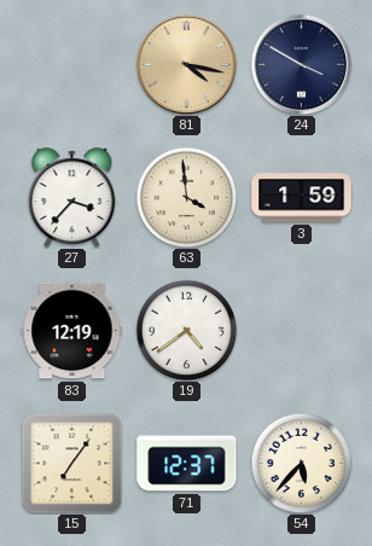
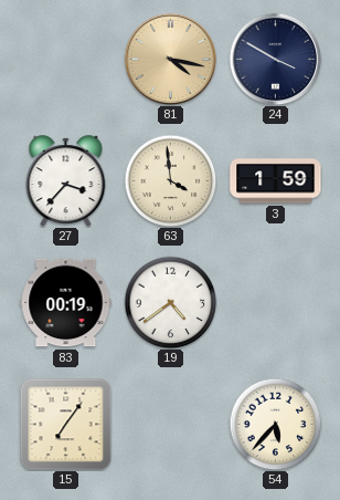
83: 12:19 -> 00:19
71: 12:37 -> none
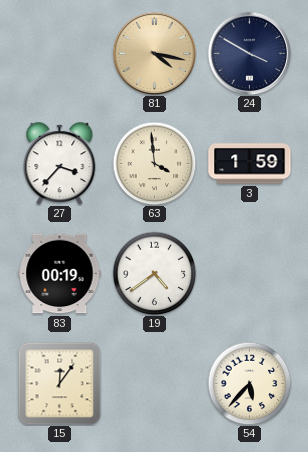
15: 7:06 -> 12:06
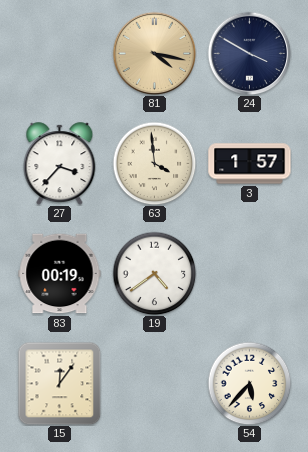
3: 1:59 -> 1:57
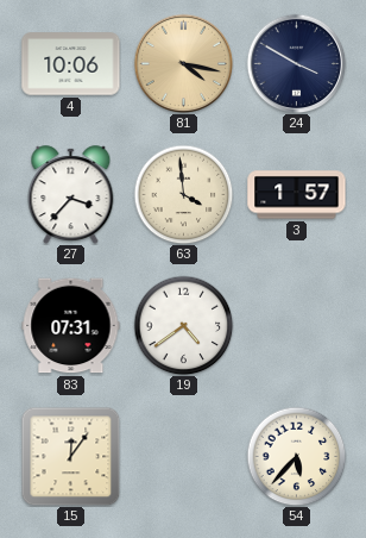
4: none -> 10:06
83: 00:19 -> 07:31
